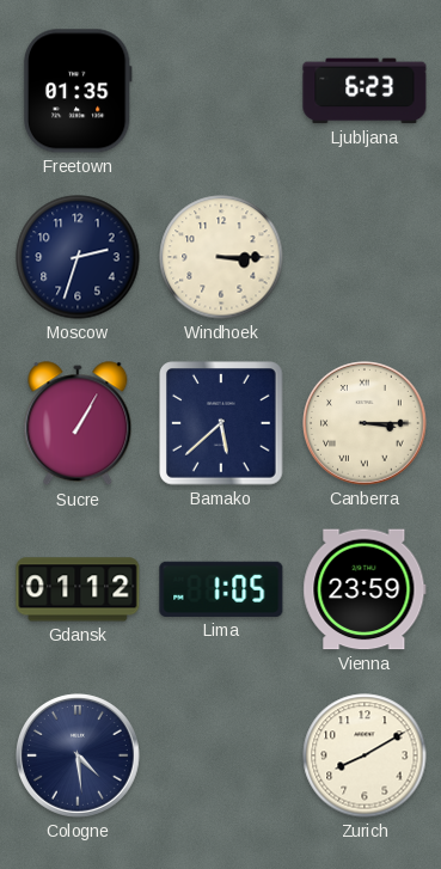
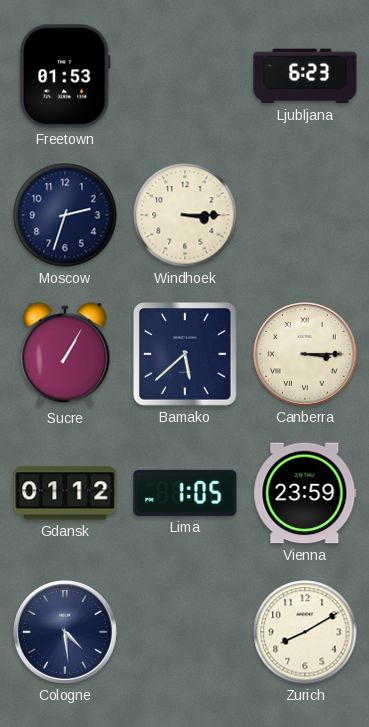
Freetown: 01:35 -> 01:53
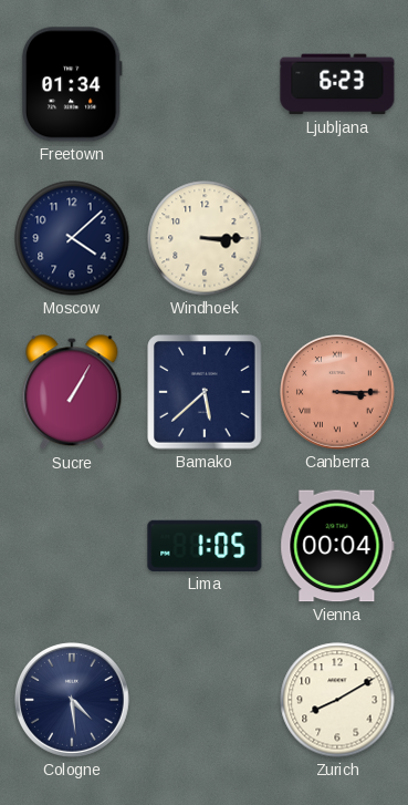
Freetown: 01:53 -> 01:34
Moscow: 2:33 -> 4:08
Canberra dial: cream -> salmon
Gdansk: 01:12 -> none
Vienna: 23:59 -> 00:04
